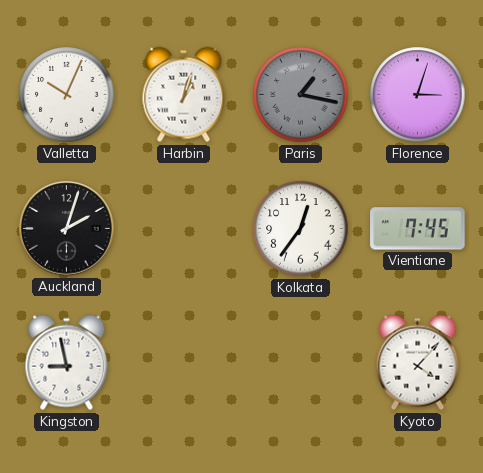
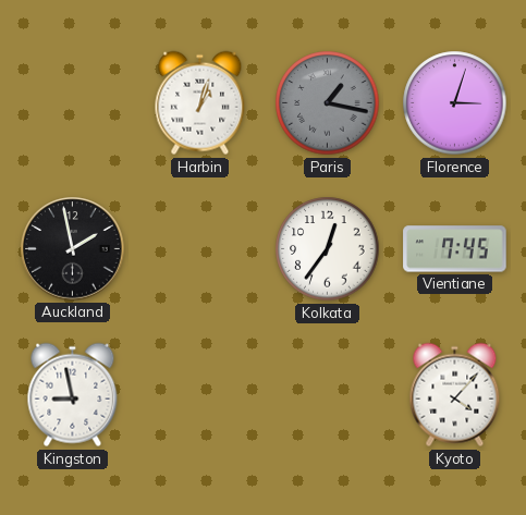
Valletta: 10:04 -> none
Auckland: 2:03 -> 1:58
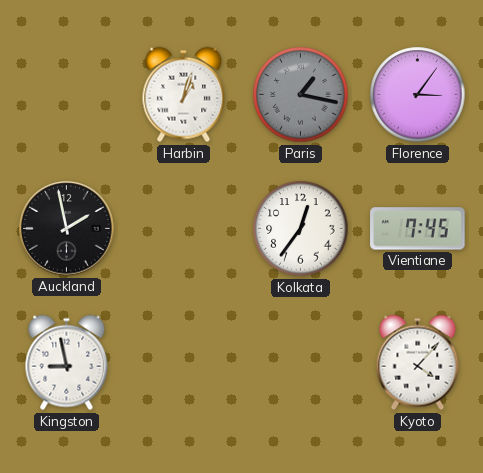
Florence: 3:03 -> 3:06
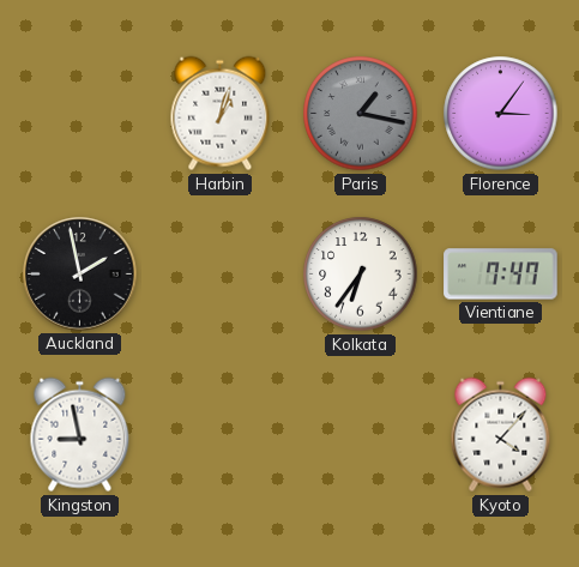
Kolkata: 12:36 -> 6:36
Vientiane: 7:45 -> 7:47
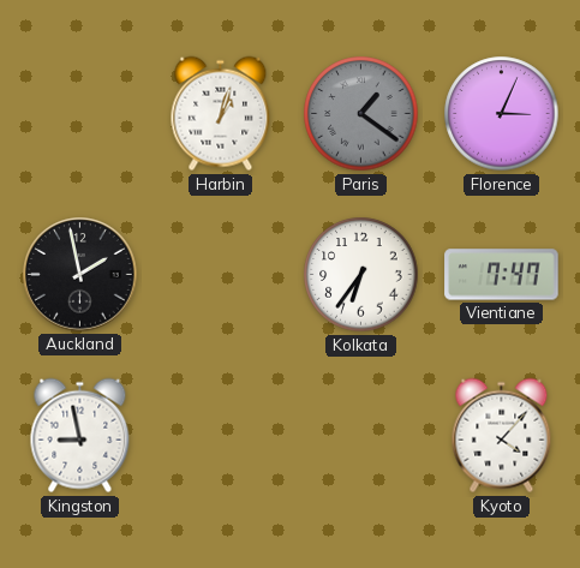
Paris: 1:17 -> 1:21
Florence: 3:06 -> 3:04
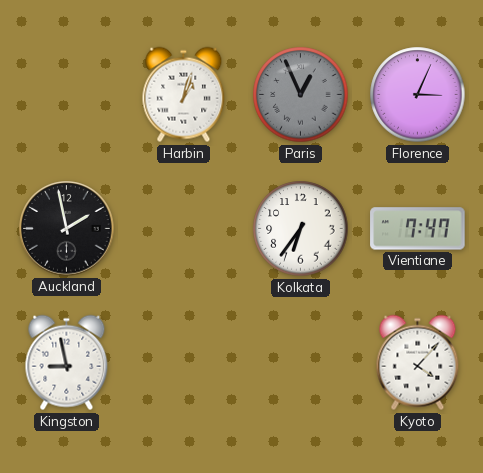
Paris: 1:21 -> 12:56
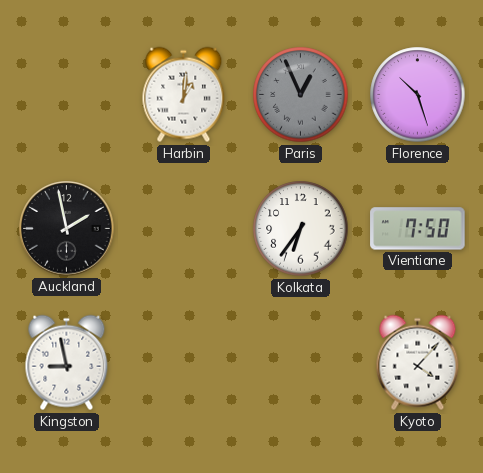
Harbin: 1:03 -> 1:01
Florence: 3:04 -> 10:27
Vientiane: 7:47 -> 7:50
